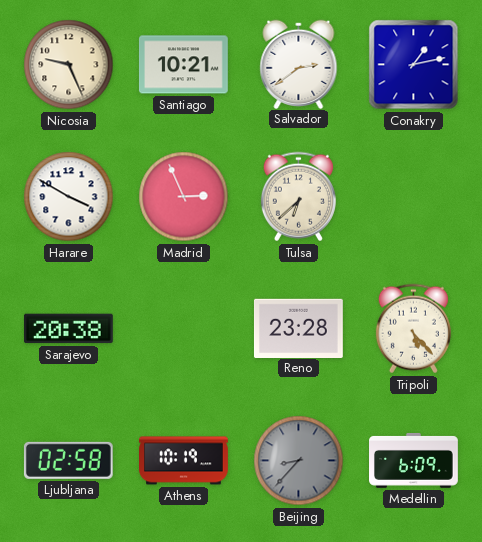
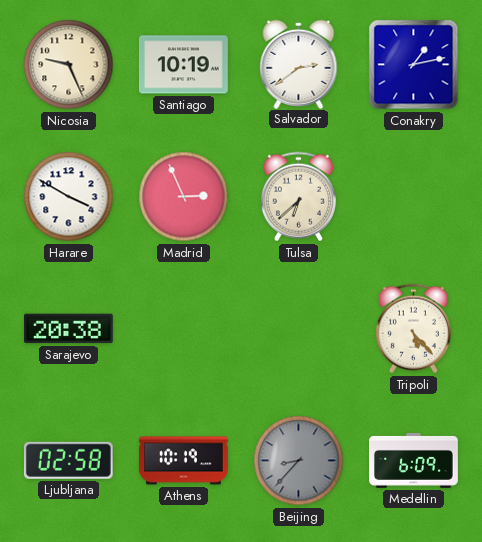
Santiago: 10:21 -> 10:19
Reno: 23:28 -> none
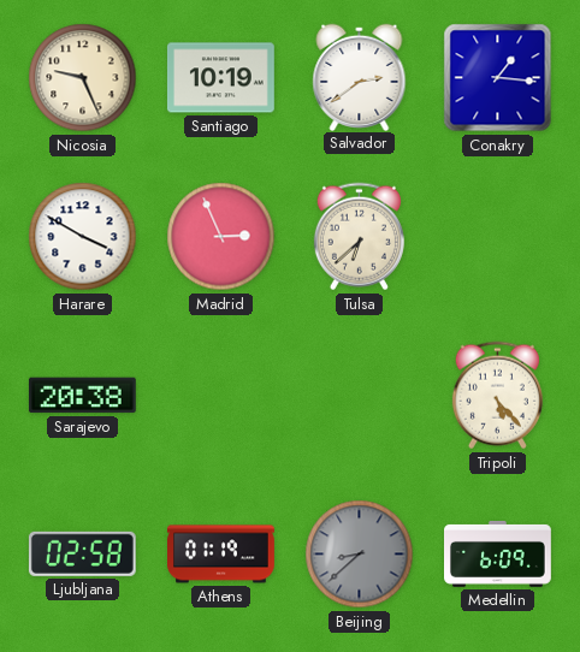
Conakry: 1:13 -> 1:16
Athens: 10:19 -> 01:19
Beijing: 8:37 -> 8:38
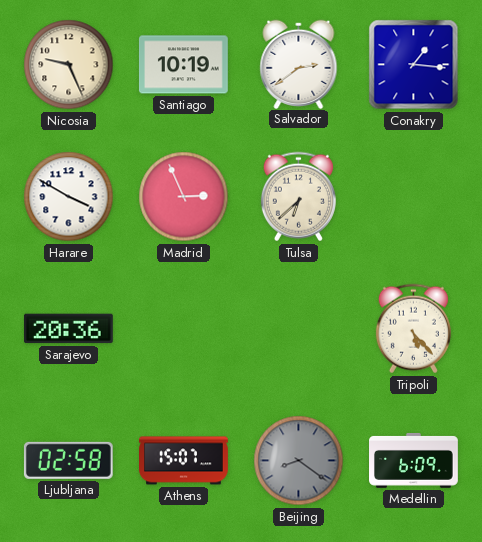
Sarajevo: 20:38 -> 20:36
Athens: 01:19 -> 15:07
Beijing: 8:38 -> 8:21
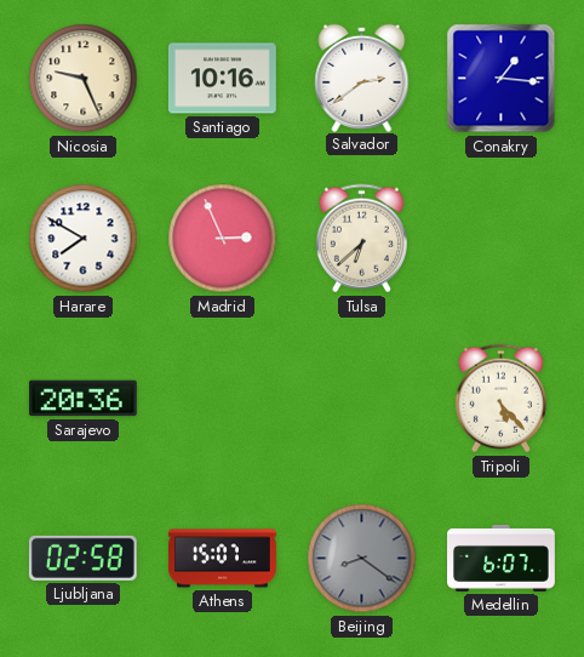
Santiago: 10:19 -> 10:16
Harare: 3:50 -> 7:50
Medellin: 6:09 -> 6:07
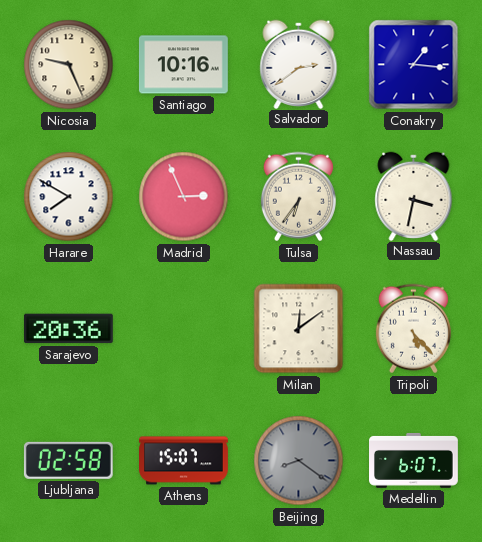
Tulsa: 6:38 -> 6:36
Nassau: none -> 3:32
Milan: none -> 12:09
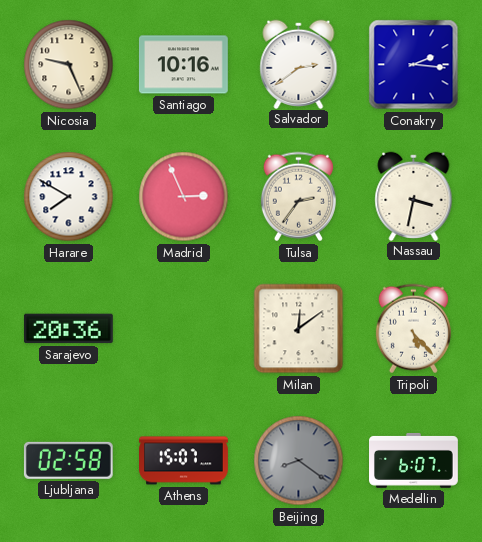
Conakry: 1:16 -> 2:16
Tulsa: 6:36 -> 2:36
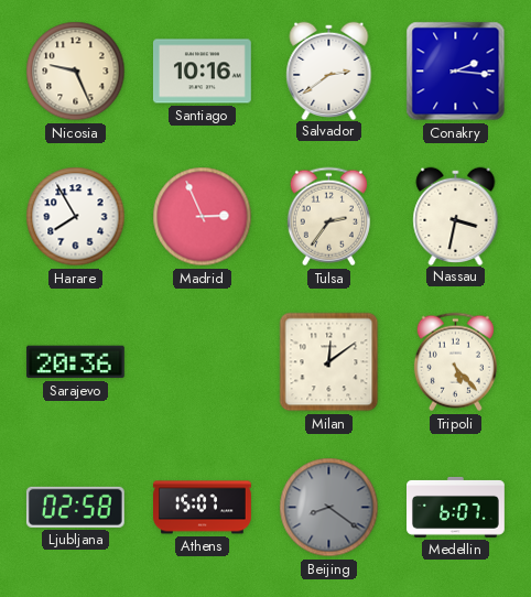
Harare: 7:50 -> 7:55
